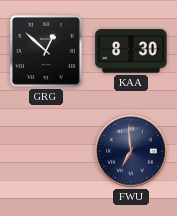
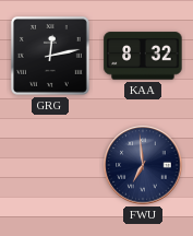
GRG: 12:52 -> 12:13
KAA: 8:30 -> 8:32
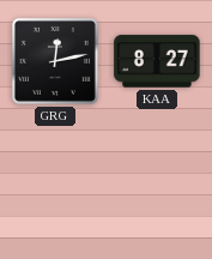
KAA: 8:32 -> 8:27
FWU: 6:59 -> none
